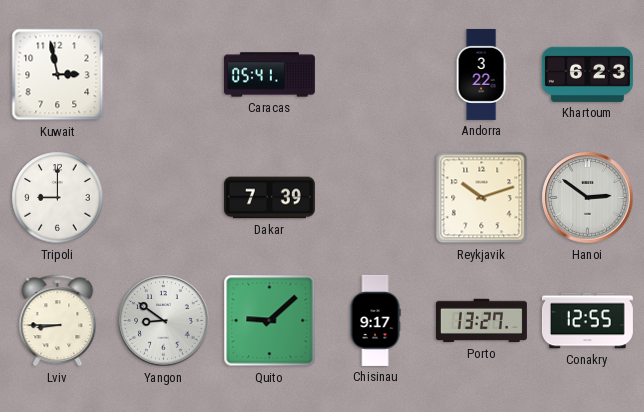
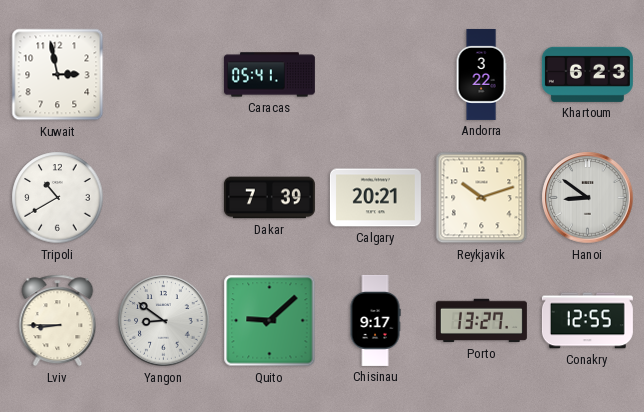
Tripoli: 9:00 -> 10:40
Calgary: none -> 20:21
Hanoi: 2:51 -> 8:51
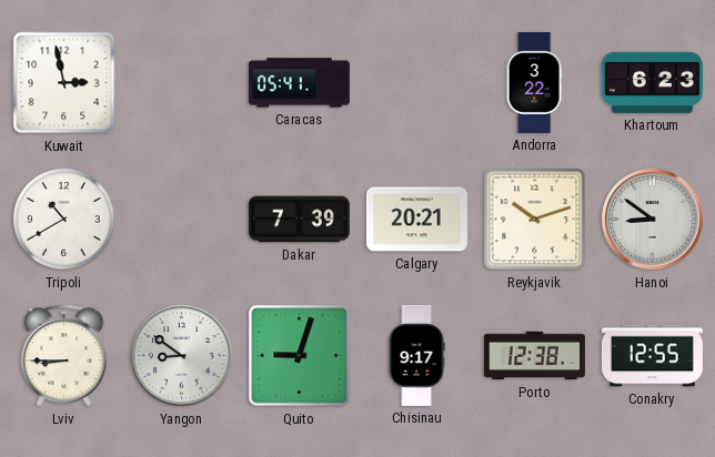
Quito: 9:08 -> 9:03
Porto: 13:27 -> 12:38
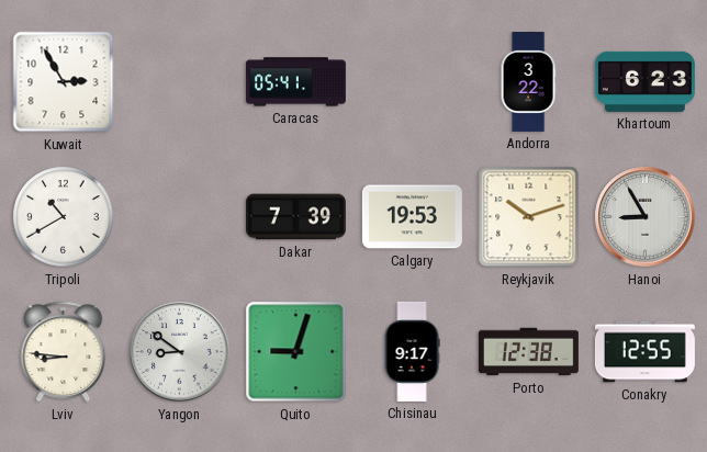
Kuwait: 2:58 -> 2:55
Calgary: 20:21 -> 19:53
Hanoi: 8:51 -> 8:55
Lviv: 8:45 -> 8:46
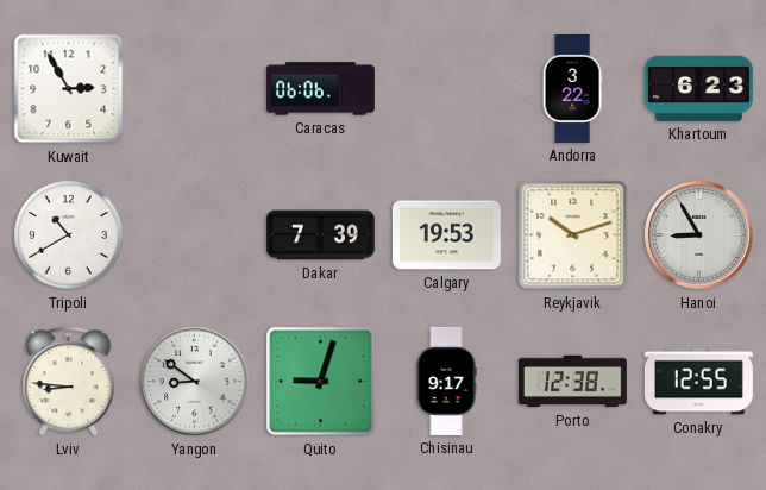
Caracas: 05:41 -> 06:06
